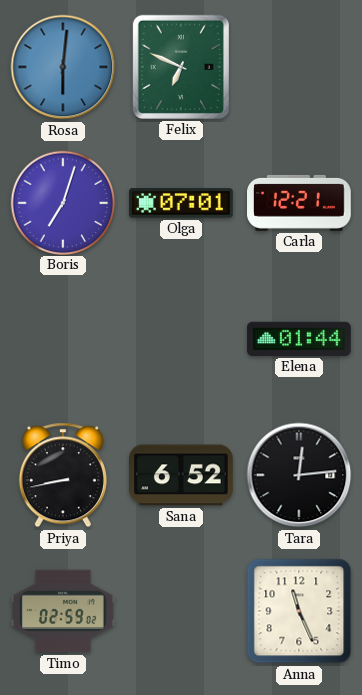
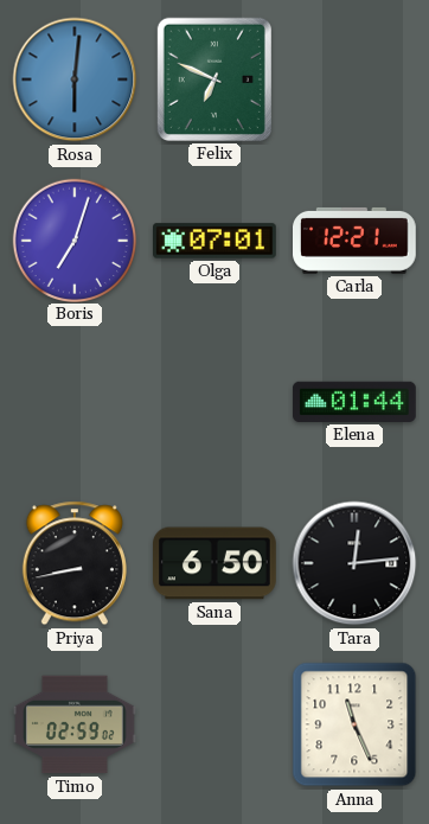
Sana: 6:52 -> 6:50
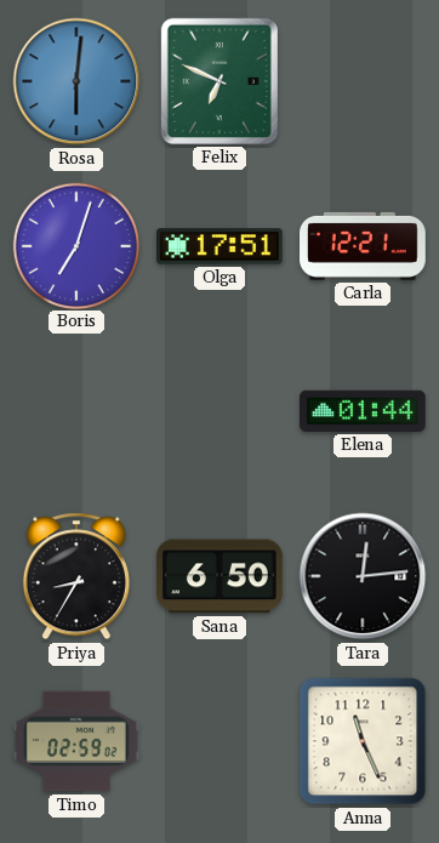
Olga: 07:01 -> 17:51
Priya: 8:43 -> 8:35
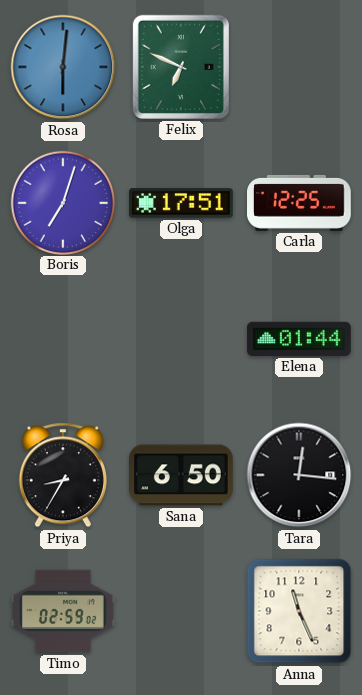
Carla: 12:21 -> 12:25
Tara: 12:14 -> 12:16
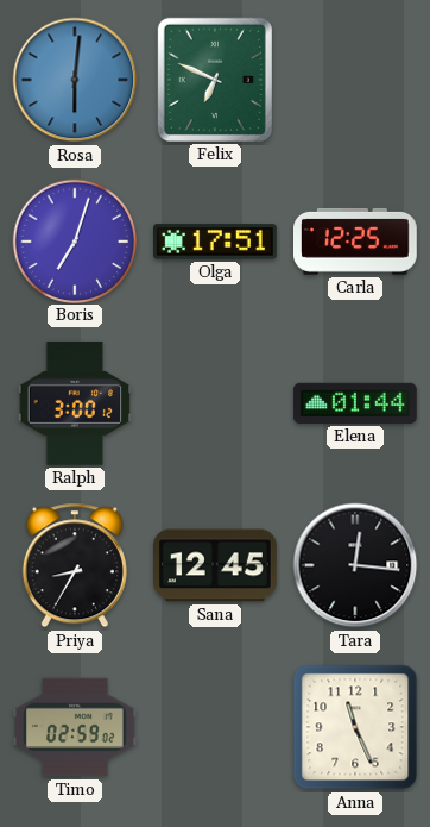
Ralph: none -> 3:00
Sana: 6:50 -> 12:45
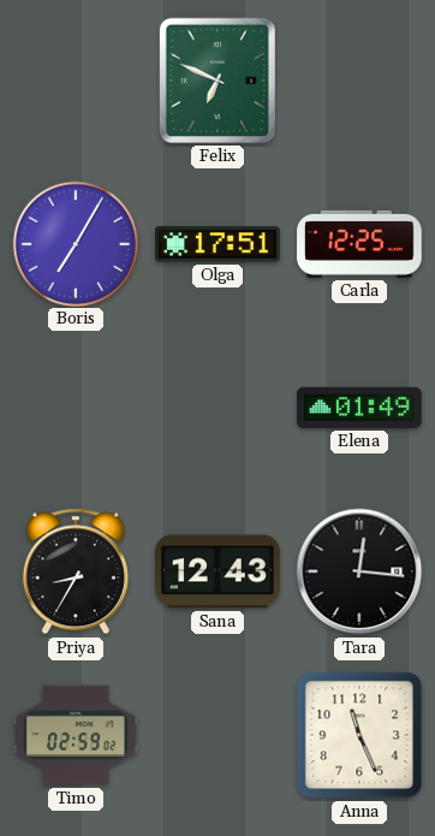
Rosa: 6:01 -> none
Boris: 7:03 -> 7:05
Ralph: 3:00 -> none
Elena: 01:44 -> 01:49
Sana: 12:45 -> 12:43
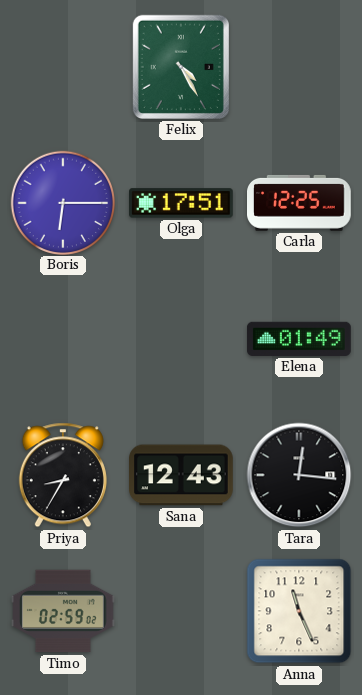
Felix: 6:49 -> 4:25
Boris: 7:05 -> 6:15
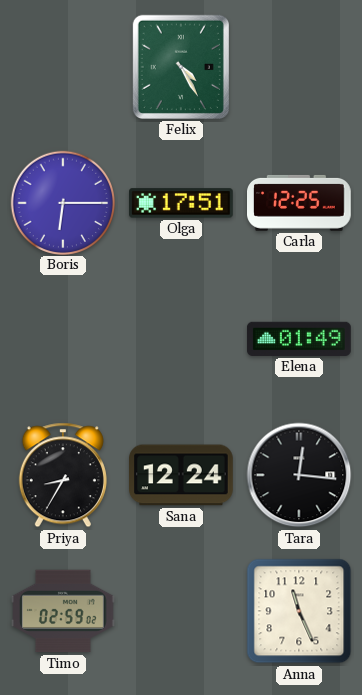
Sana: 12:43 -> 12:24
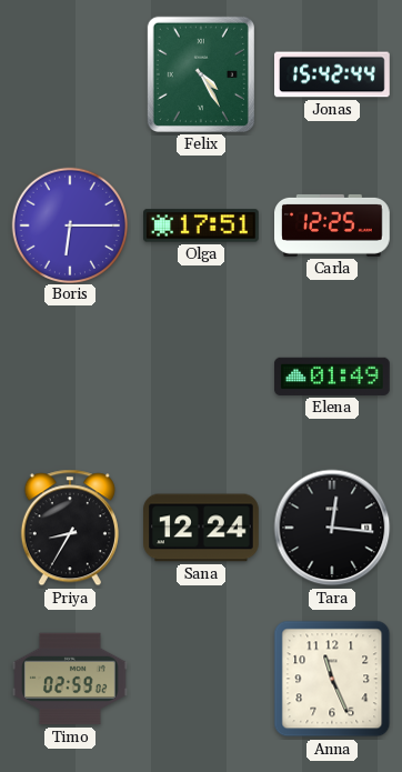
Jonas: none -> 15:42
